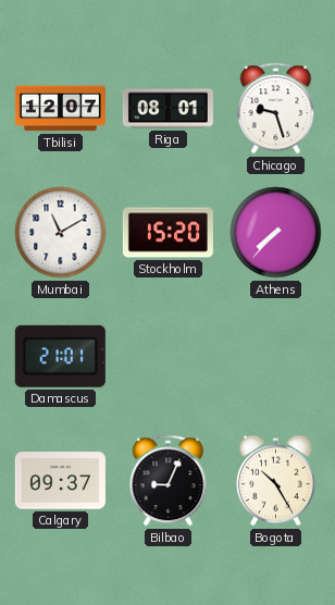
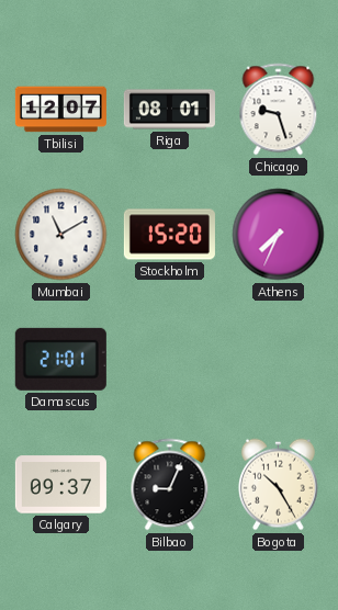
Athens: 7:37 -> 7:34
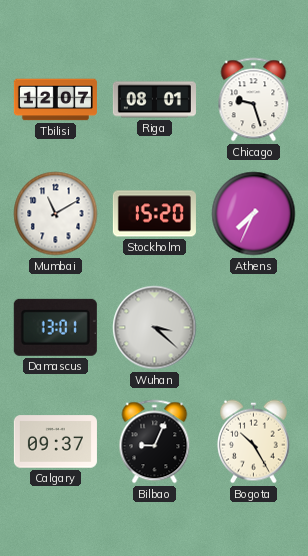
Damascus: 21:01 -> 13:01
Wuhan: none -> 3:22
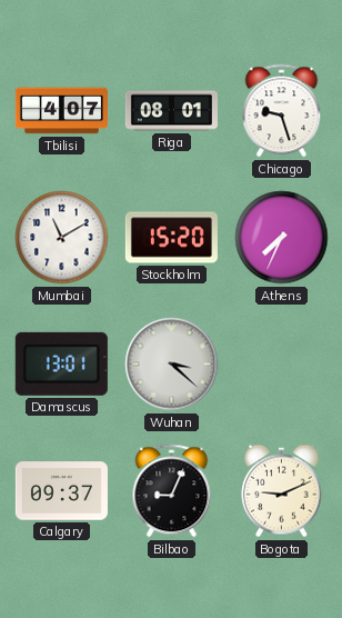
Tbilisi: 12:07 -> 4:07
Bogota: 10:25 -> 9:11
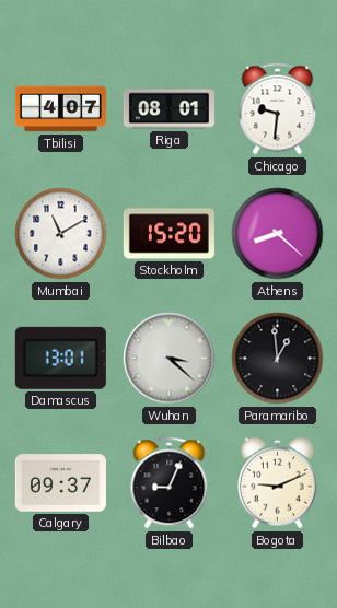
Chicago: 9:27 -> 9:31
Athens: 7:34 -> 8:22
Paramaribo: none -> 12:59
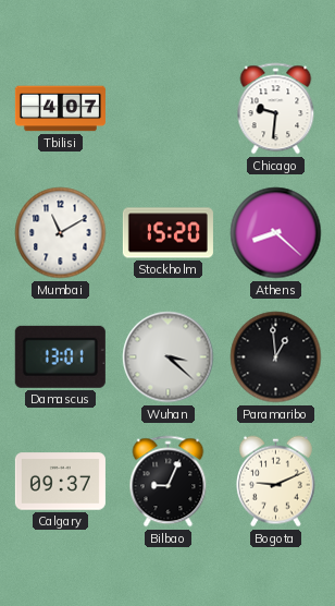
Riga: 08:01 -> none
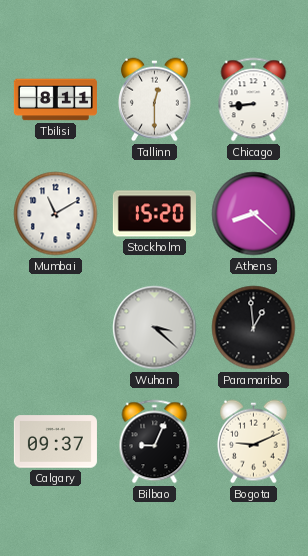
Tbilisi: 4:07 -> 8:11
Tallinn: none -> 12:30
Chicago: 9:31 -> 8:44
Damascus: 13:01 -> none
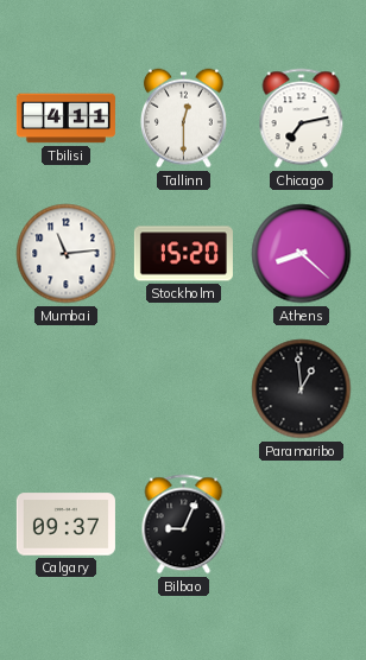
Tbilisi: 8:11 -> 4:11
Chicago: 8:44 -> 7:13
Mumbai: 11:10 -> 11:14
Wuhan: 3:22 -> none
Bogota: 9:11 -> none
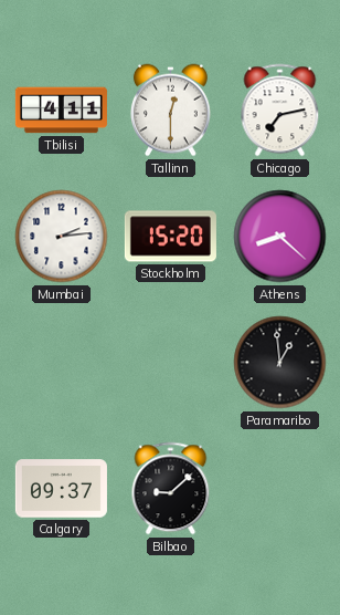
Mumbai: 11:14 -> 2:14
Bilbao: 9:04 -> 9:08
